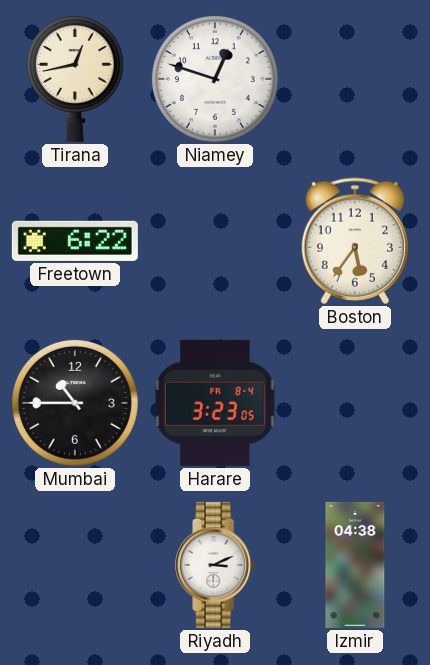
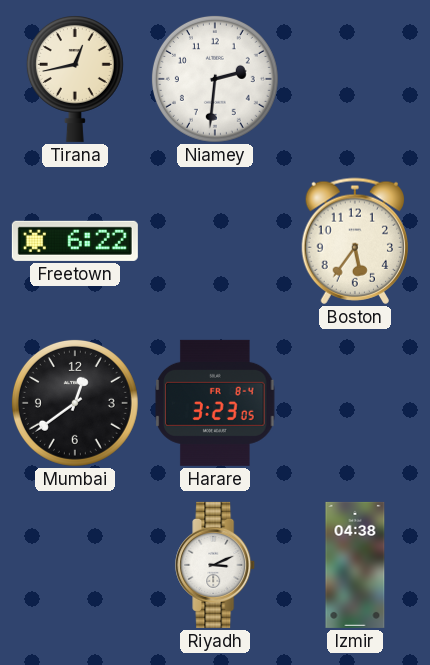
Niamey: 12:48 -> 2:31
Mumbai: 10:45 -> 12:39
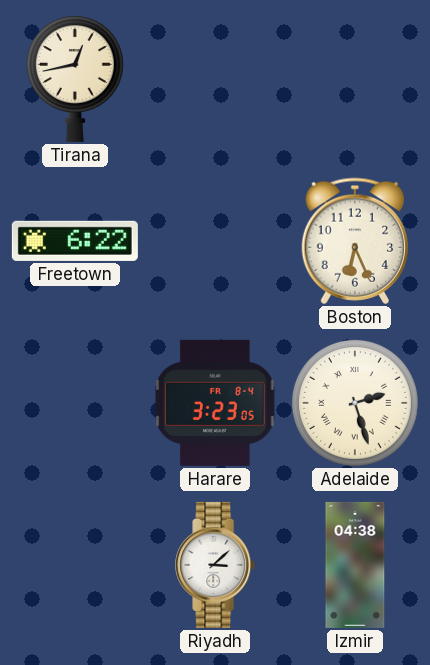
Niamey: 2:31 -> none
Boston: 5:36 -> 6:26
Mumbai: 12:39 -> none
Adelaide: none -> 2:27
Riyadh: 3:11 -> 3:08
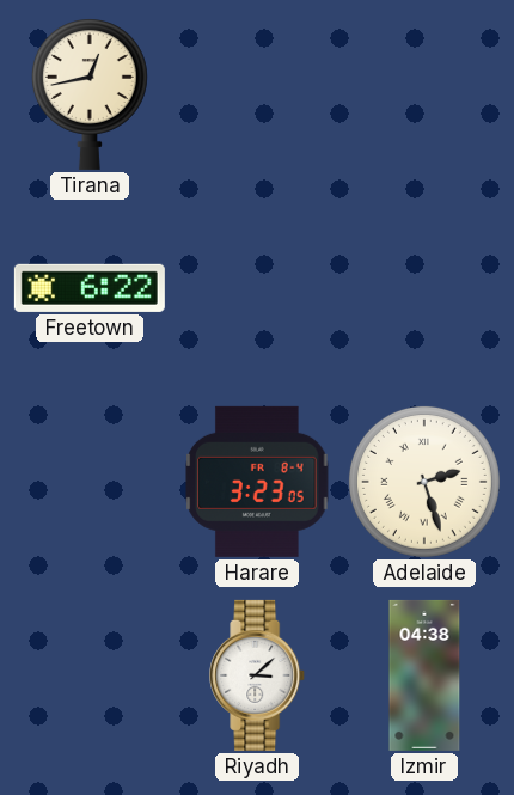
Boston: 6:26 -> none
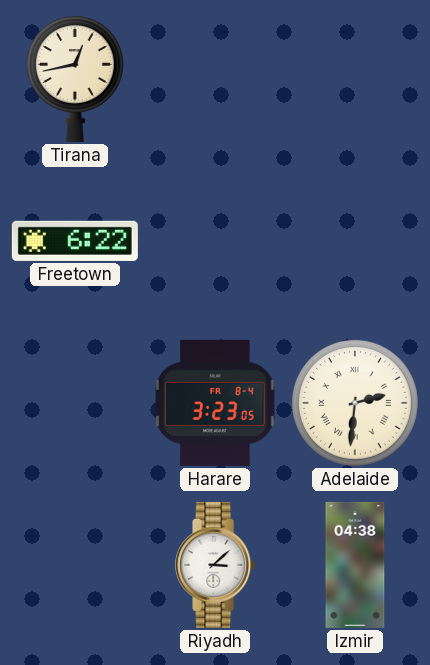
Adelaide: 2:27 -> 2:31
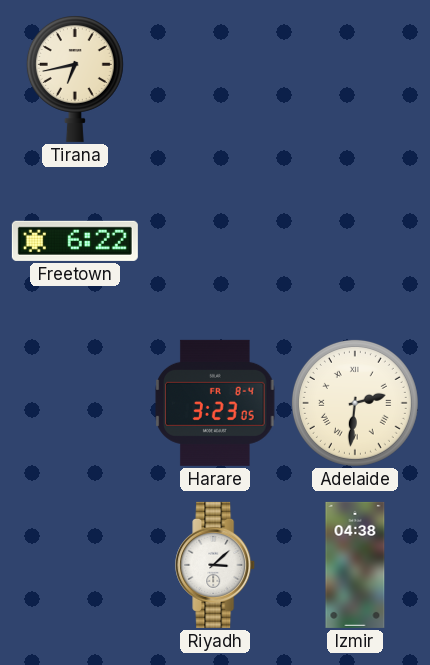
Tirana: 12:43 -> 6:43
